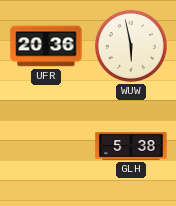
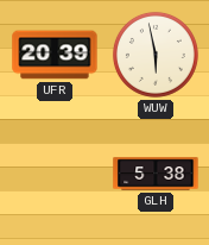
UFR: 20:36 -> 20:39
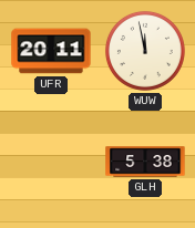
UFR: 20:39 -> 20:11
WUW: 5:58 -> 11:58
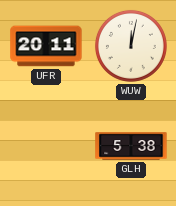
WUW: 11:58 -> 12:02
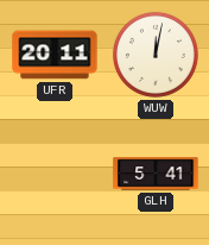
GLH: 5:38 -> 5:41
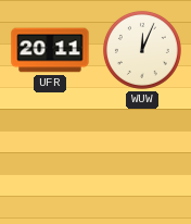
WUW: 12:02 -> 12:04
GLH: 5:41 -> none
